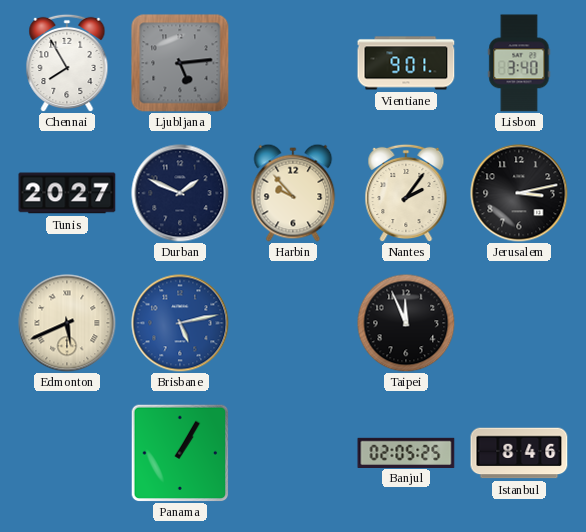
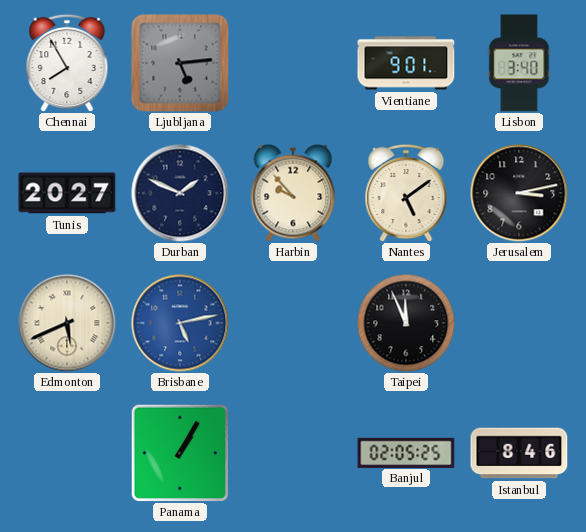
Nantes: 2:06 -> 5:09
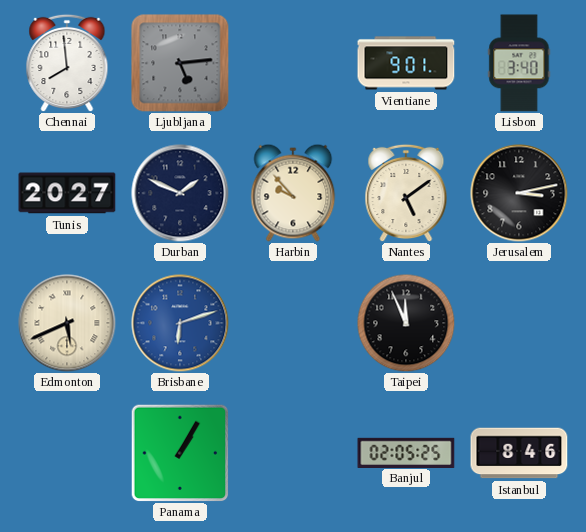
Chennai: 7:55 -> 7:59
Brisbane: 5:13 -> 6:12
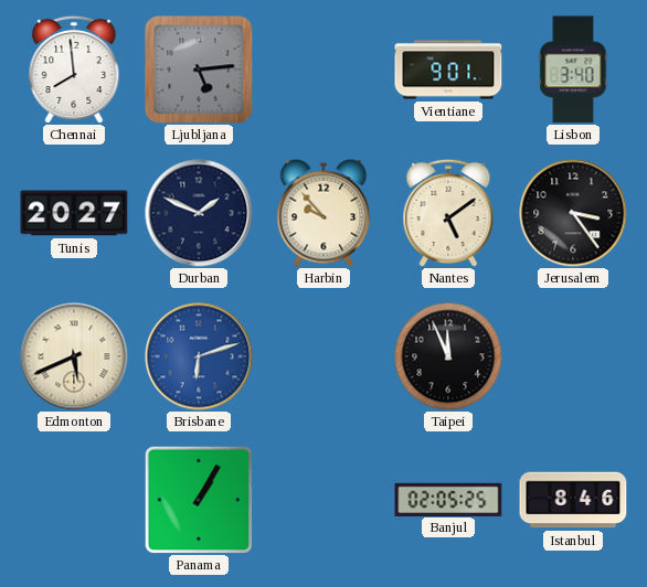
Jerusalem: 3:13 -> 3:24
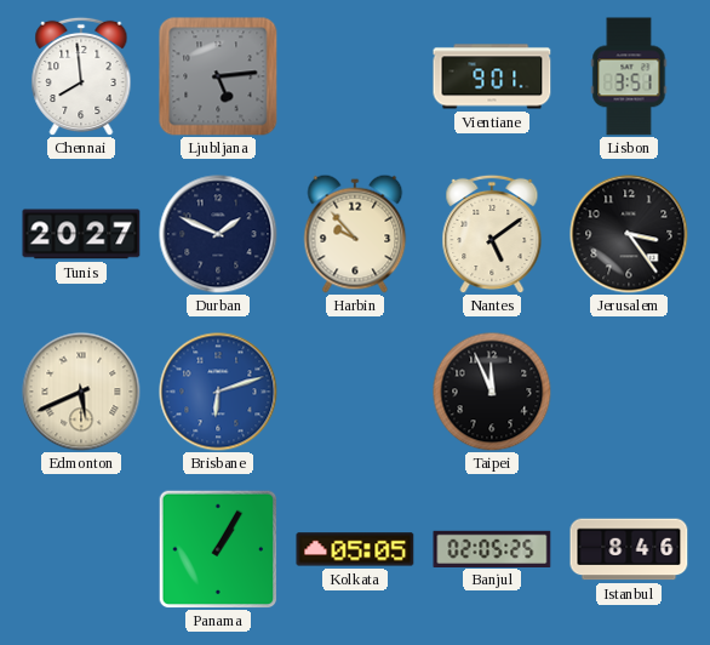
Lisbon: 3:40 -> 3:51
Kolkata: none -> 05:05
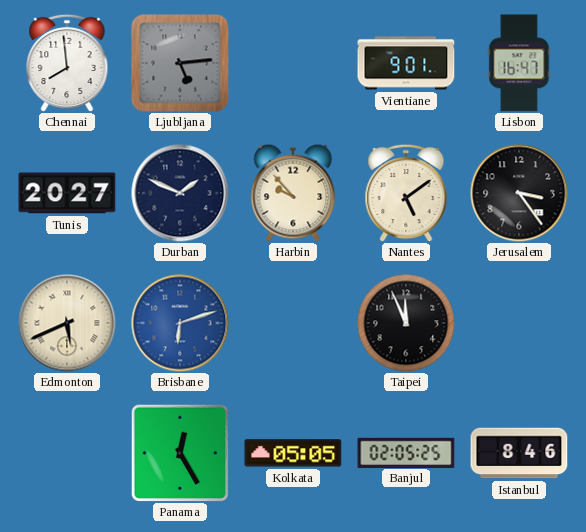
Lisbon: 3:51 -> 16:47
Panama: 1:05 -> 12:25
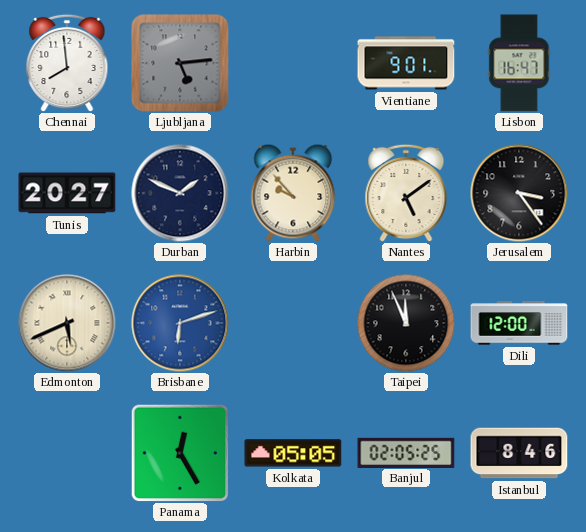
Dili: none -> 12:00
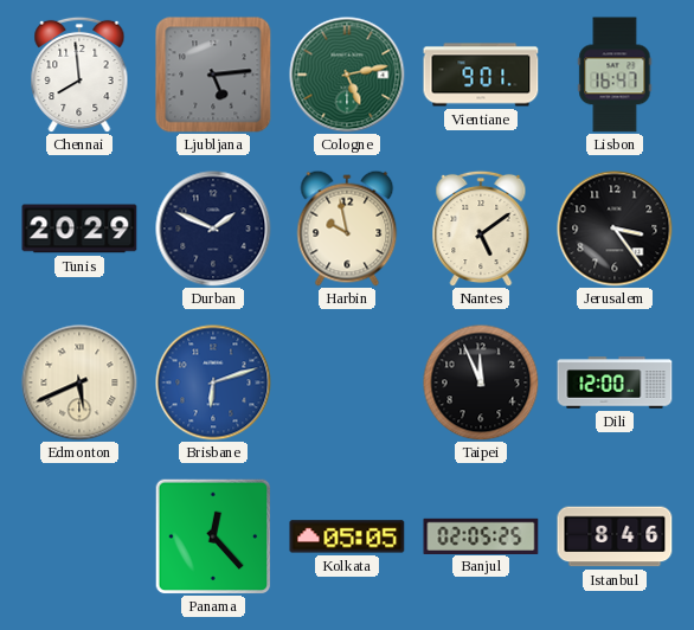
Cologne: none -> 5:13
Tunis: 20:27 -> 20:29
Harbin: 9:53 -> 9:58
Panama: 12:25 -> 12:23
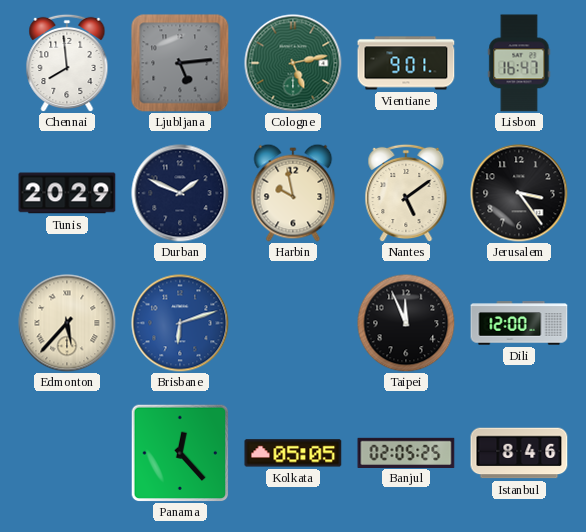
Edmonton: 5:41 -> 5:37
